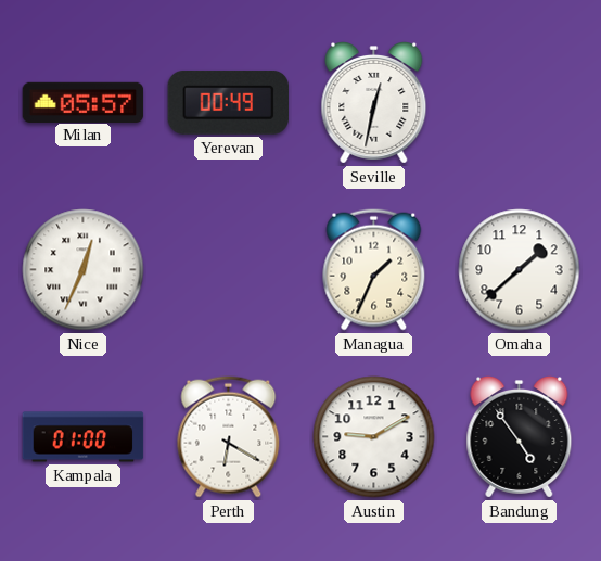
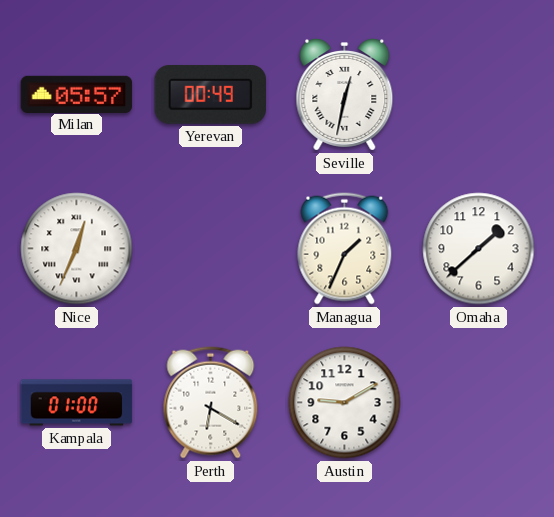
Bandung: 4:54 -> none
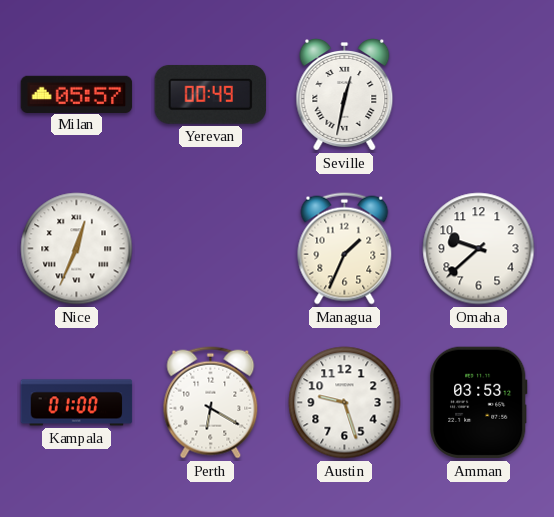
Omaha: 1:38 -> 9:38
Austin: 9:10 -> 9:27
Amman: none -> 03:53
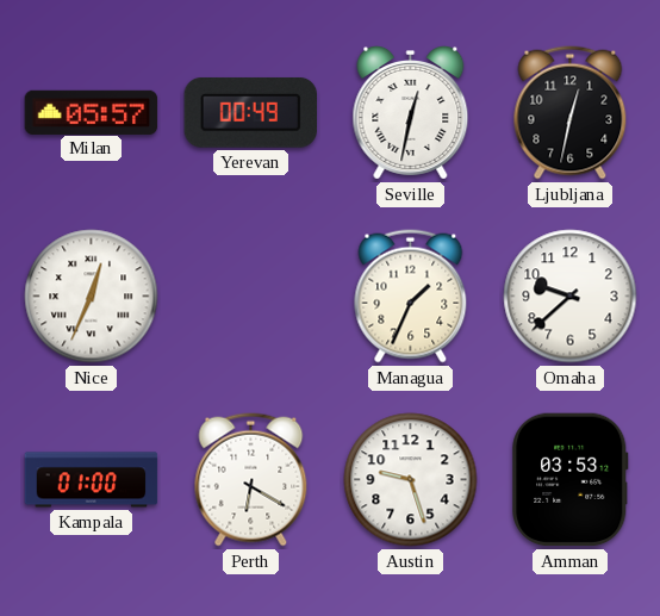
Ljubljana: none -> 12:32
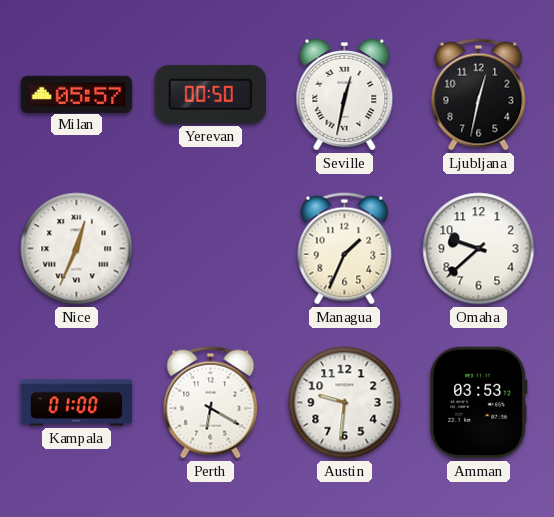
Yerevan: 00:49 -> 00:50
Austin: 9:27 -> 9:31
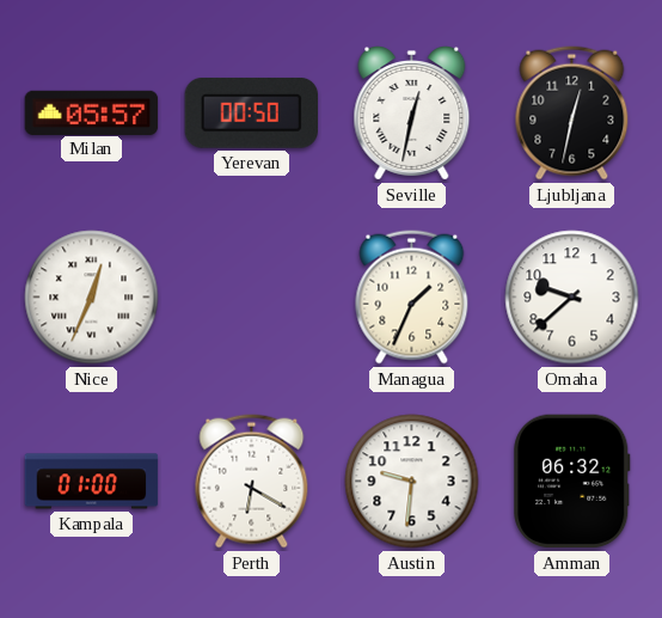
Amman: 03:53 -> 06:32
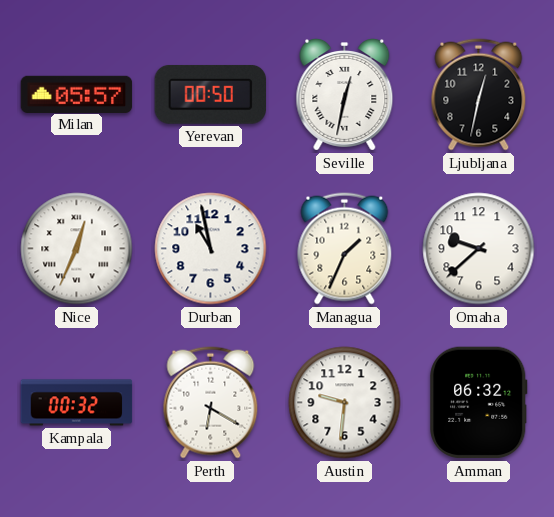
Durban: none -> 10:58
Kampala: 01:00 -> 00:32
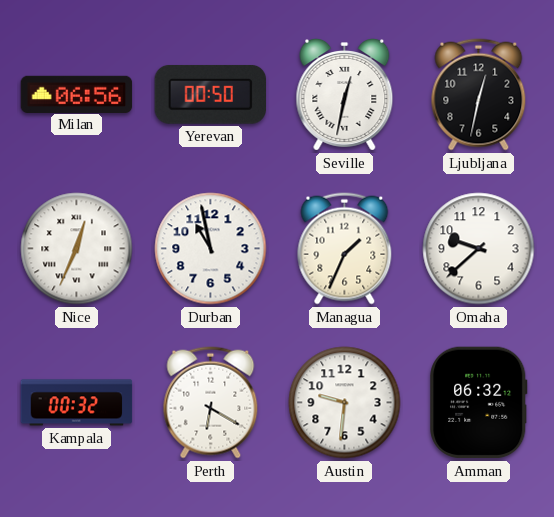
Milan: 05:57 -> 06:56
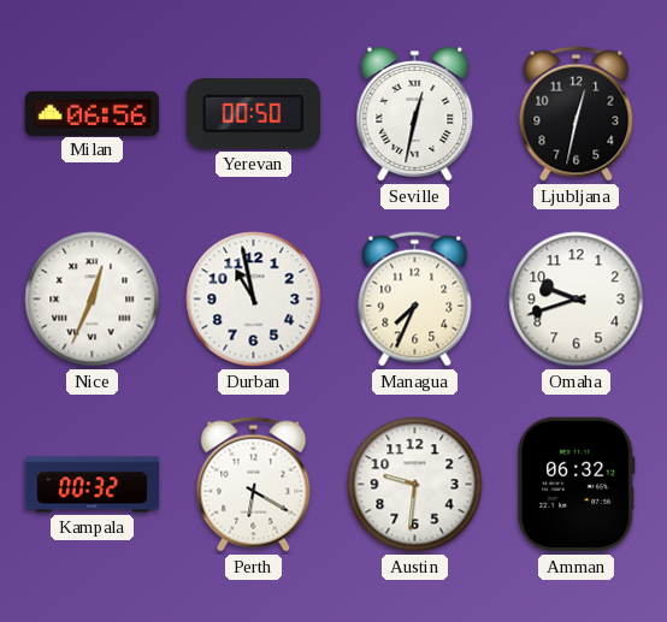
Managua: 1:34 -> 7:34
Omaha: 9:38 -> 9:42
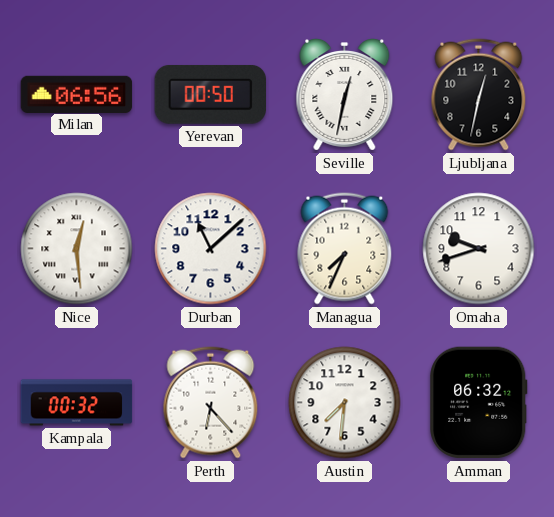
Nice: 12:34 -> 12:29
Durban: 10:58 -> 11:08
Perth: 6:20 -> 6:23
Austin: 9:31 -> 7:31
